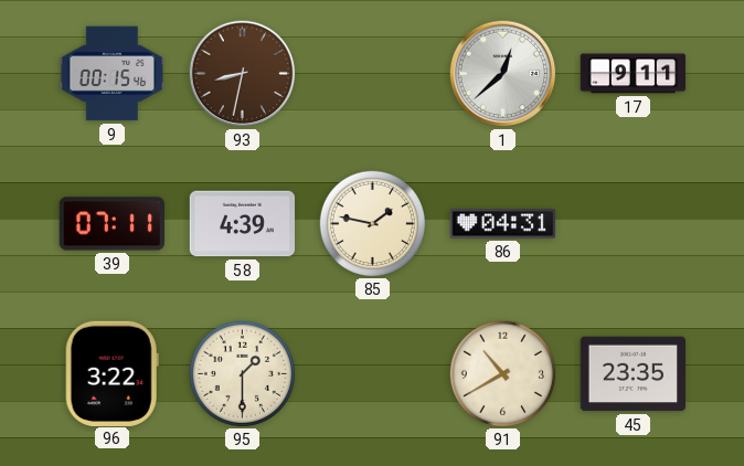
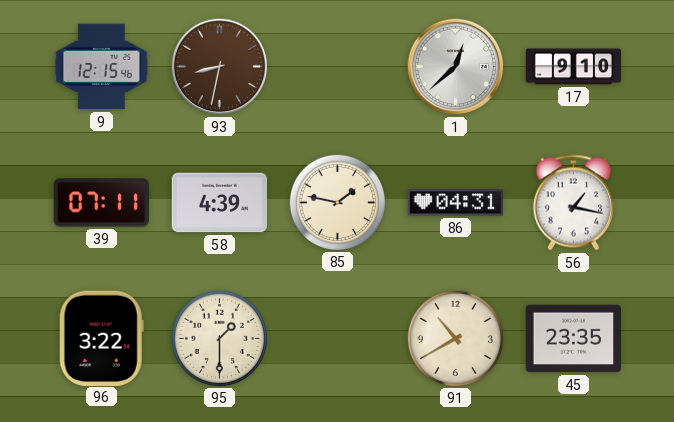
9: 00:15 -> 12:15
17: 9:11 -> 9:10
56: none -> 1:17
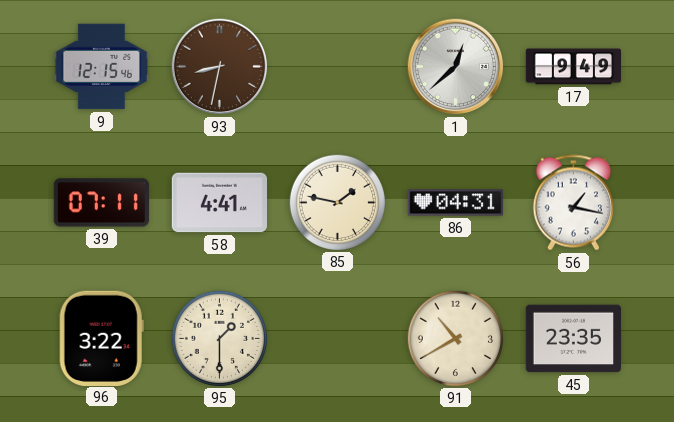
17: 9:10 -> 9:49
58: 4:39 -> 4:41
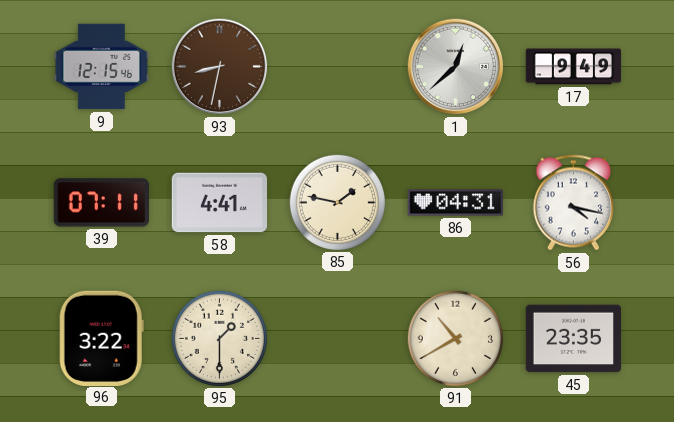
56: 1:17 -> 4:17
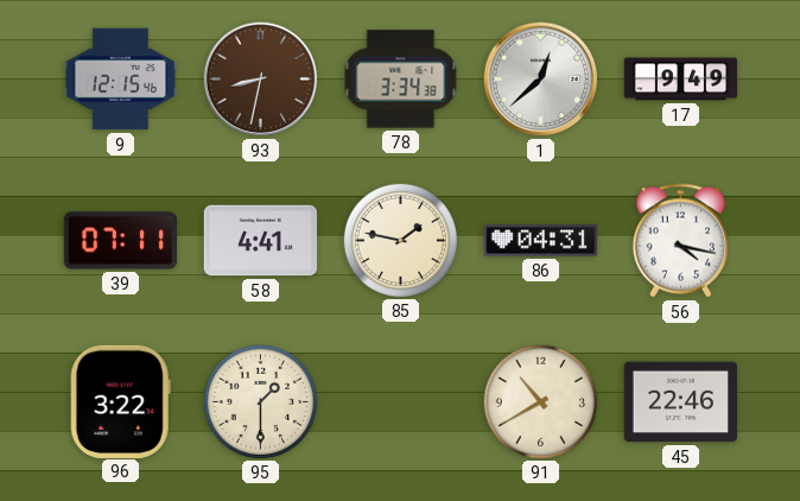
78: none -> 3:34
45: 23:35 -> 22:46
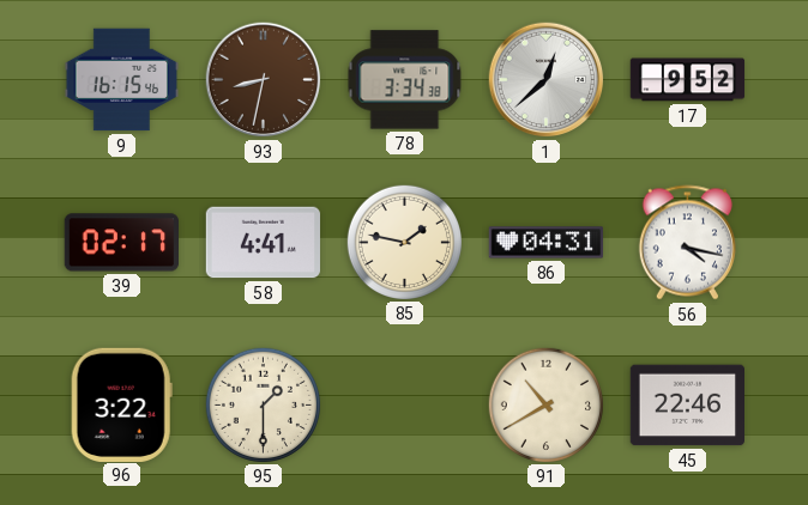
9: 12:15 -> 16:15
17: 9:49 -> 9:52
39: 07:11 -> 02:17
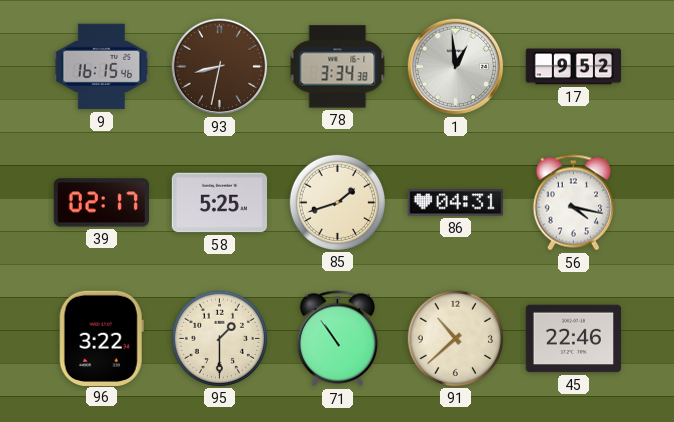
1: 12:38 -> 12:59
58: 4:41 -> 5:25
85: 1:47 -> 1:42
71: none -> 10:54
91: 10:40 -> 10:38
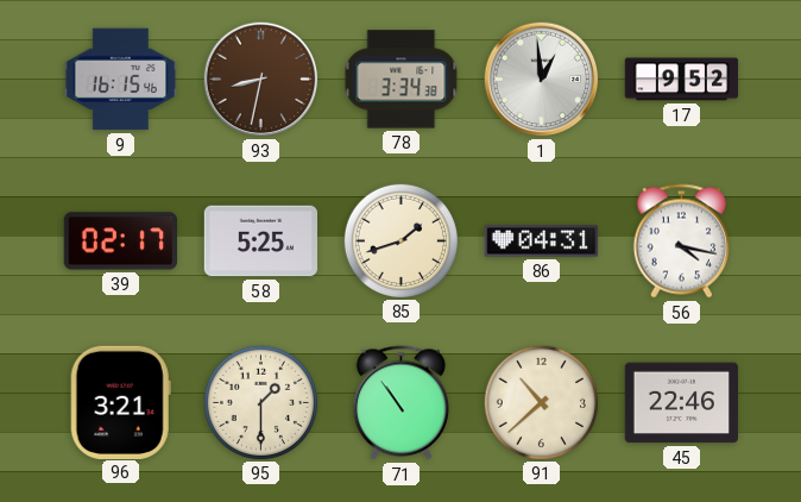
96: 3:22 -> 3:21
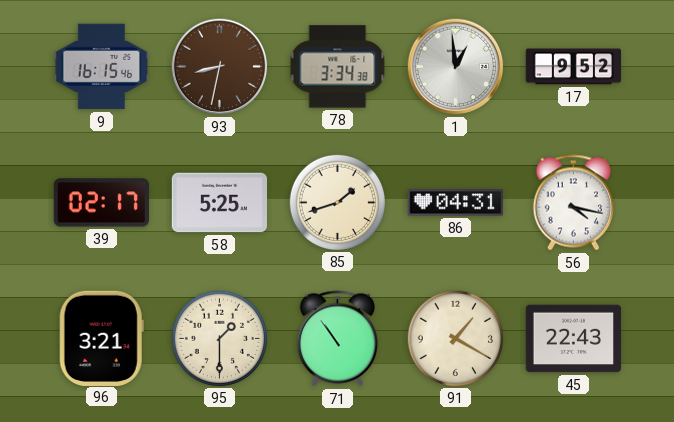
91: 10:38 -> 1:20
45: 22:46 -> 22:43
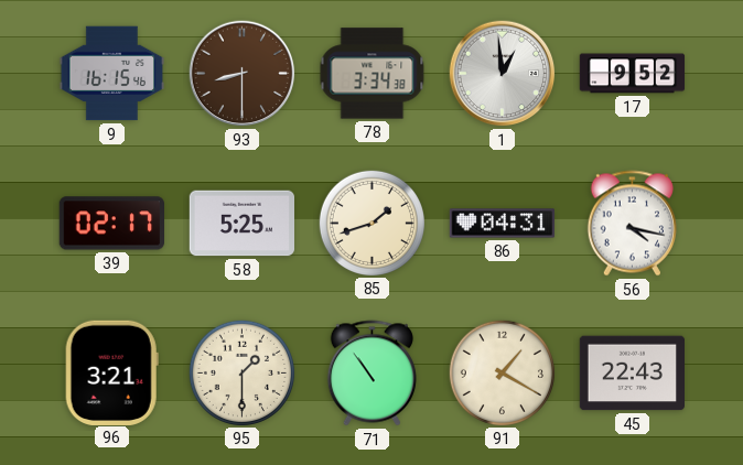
93: 8:32 -> 8:30
